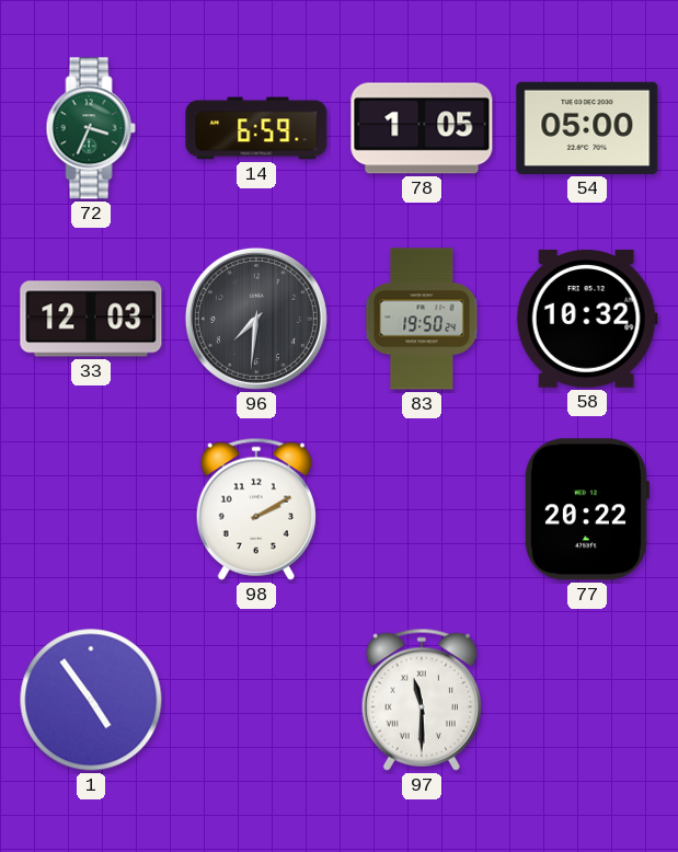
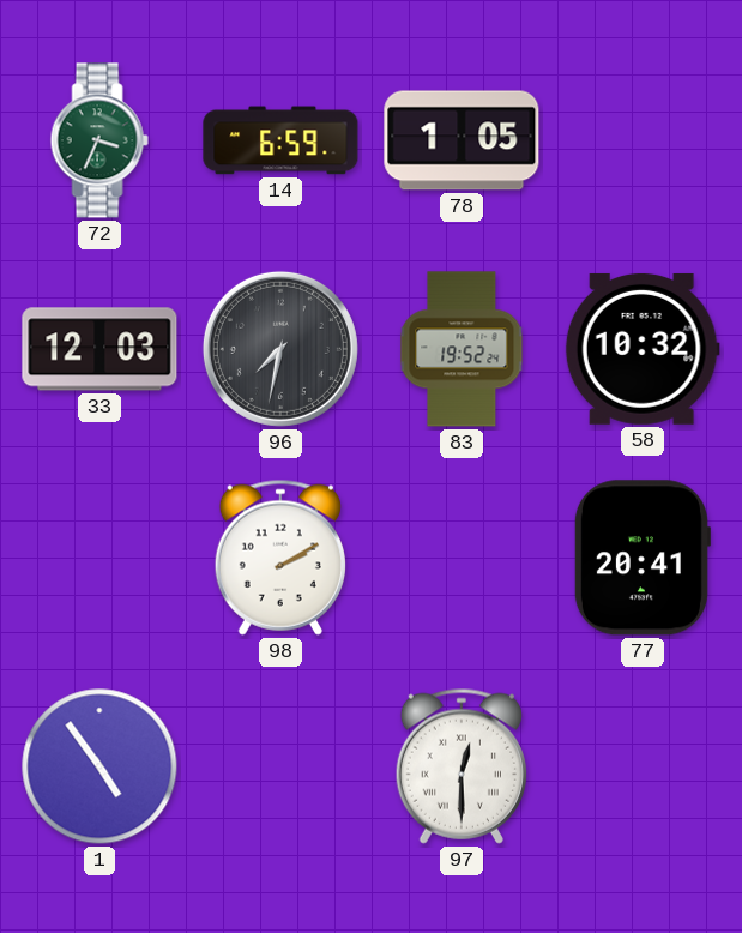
54: 05:00 -> none
96: 7:31 -> 7:32
83: 19:50 -> 19:52
77: 20:22 -> 20:41
97: 11:30 -> 12:30
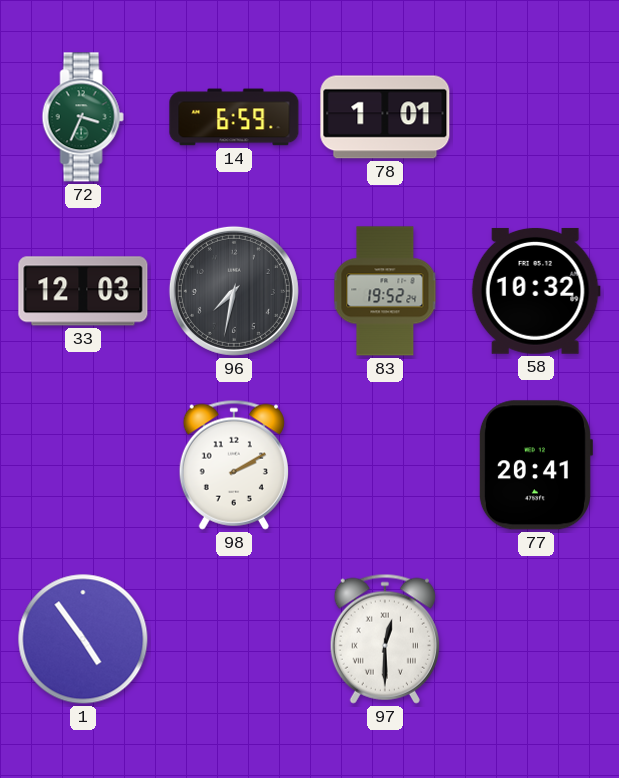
78: 1:05 -> 1:01
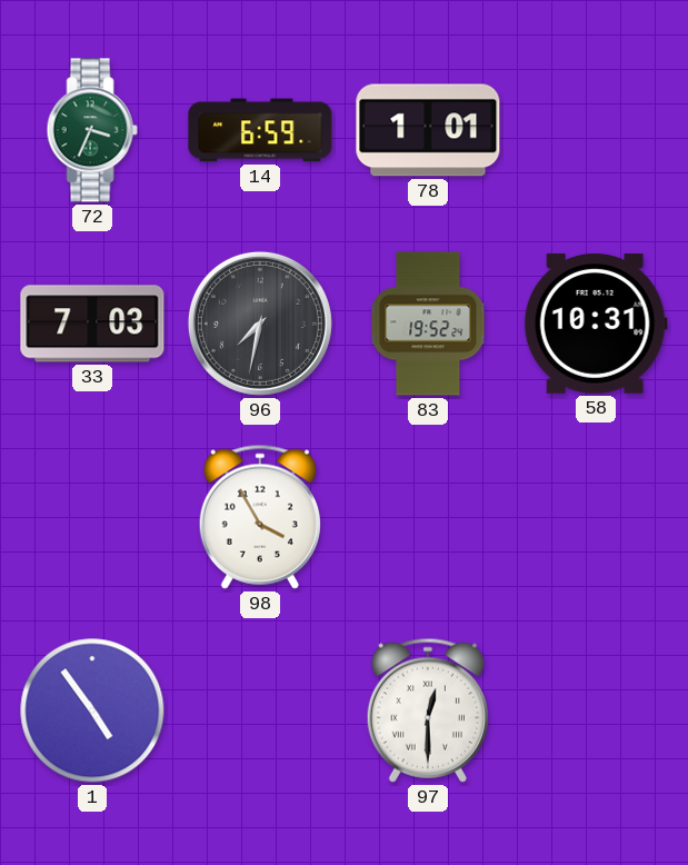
33: 12:03 -> 7:03
58: 10:32 -> 10:31
98: 2:10 -> 3:55
77: 20:41 -> none
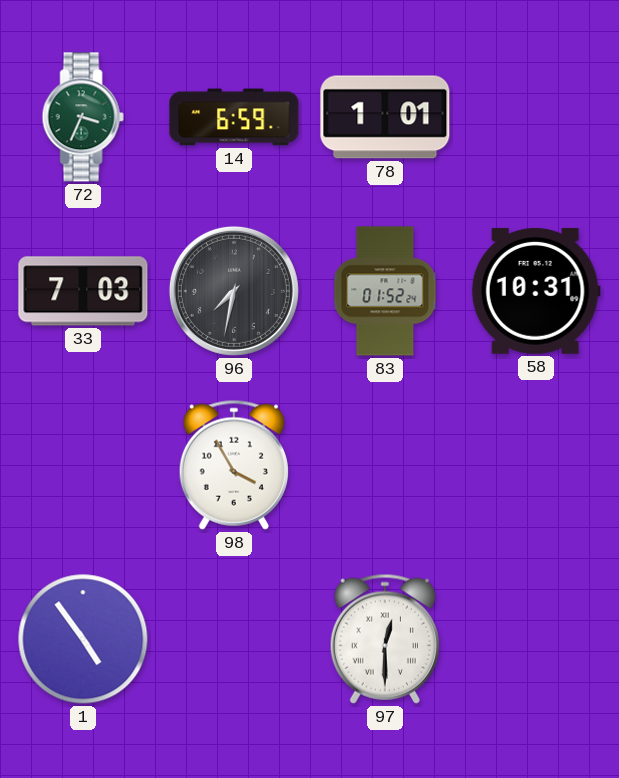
83: 19:52 -> 01:52
